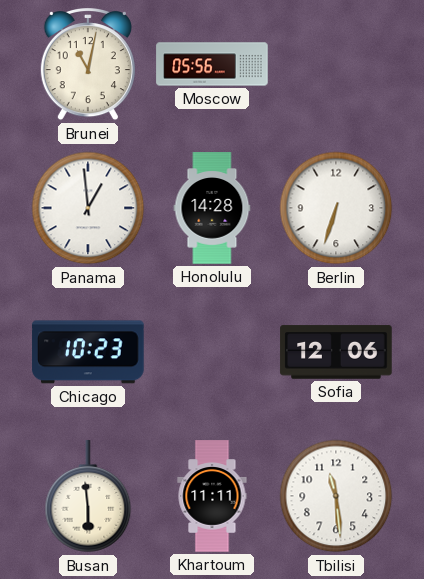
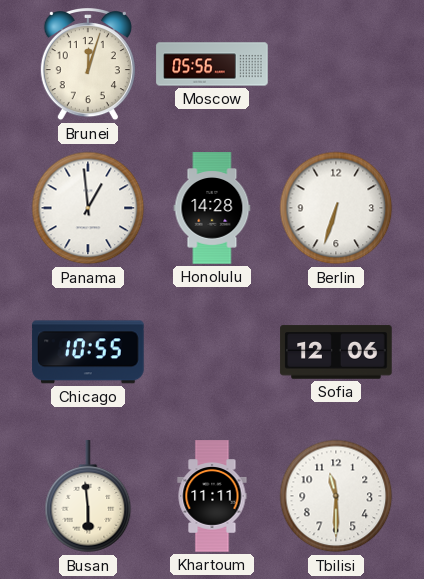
Brunei: 11:02 -> 12:03
Chicago: 10:23 -> 10:55
Tbilisi: 11:29 -> 11:30
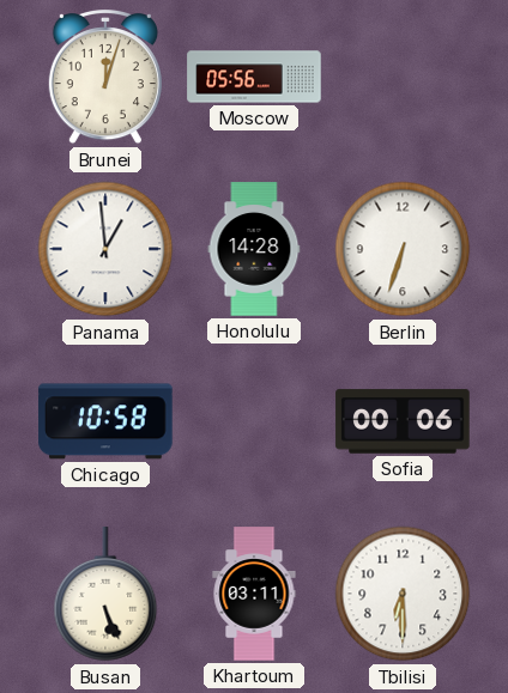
Chicago: 10:55 -> 10:58
Sofia: 12:06 -> 00:06
Busan: 5:59 -> 5:26
Khartoum: 11:11 -> 03:11
Tbilisi: 11:30 -> 6:30
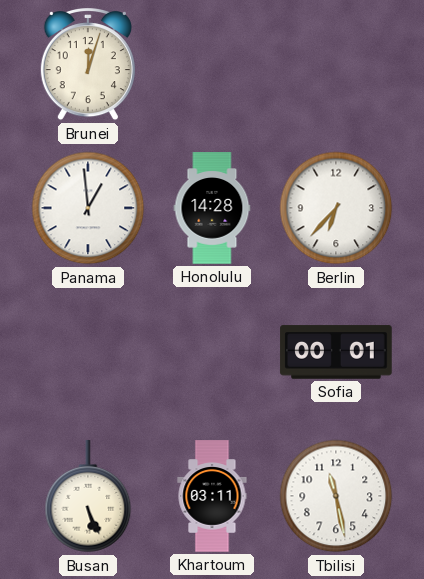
Moscow: 05:56 -> none
Berlin: 6:33 -> 6:37
Chicago: 10:58 -> none
Sofia: 00:06 -> 00:01
Tbilisi: 6:30 -> 11:28
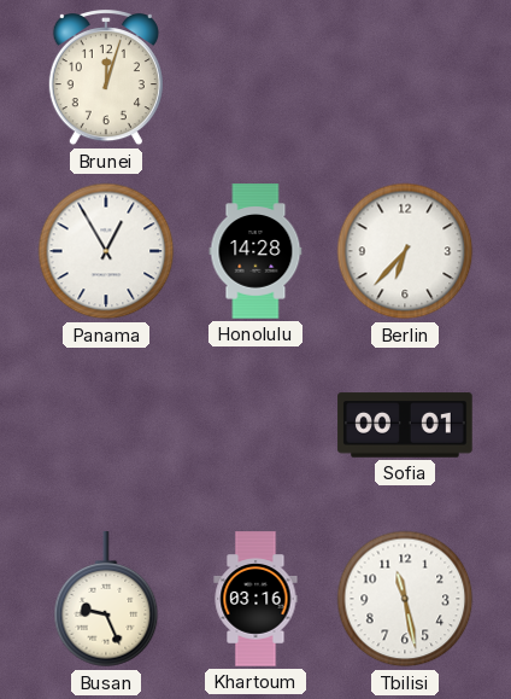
Panama: 12:59 -> 12:55
Busan: 5:26 -> 9:26
Khartoum: 03:11 -> 03:16
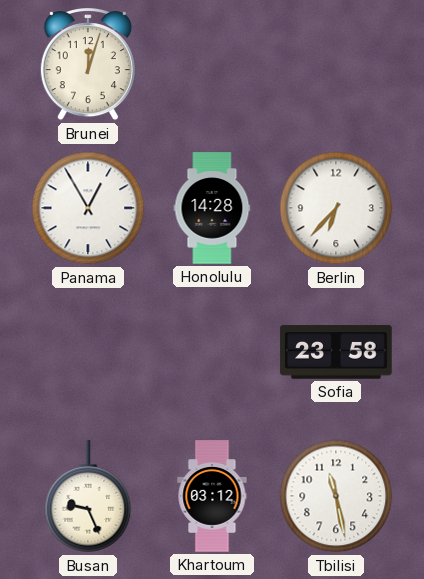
Sofia: 00:01 -> 23:58
Khartoum: 03:16 -> 03:12
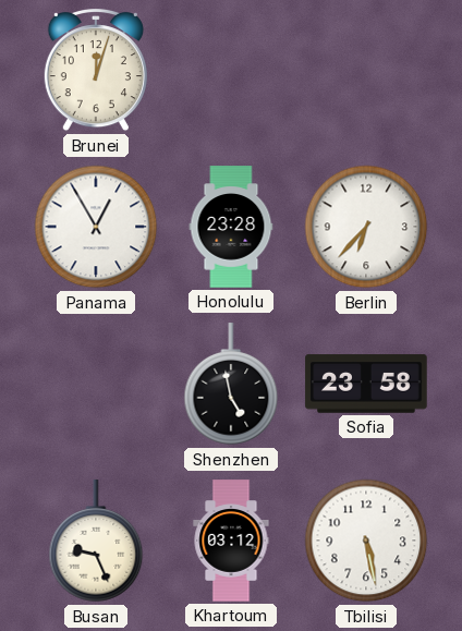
Honolulu: 14:28 -> 23:28
Shenzhen: none -> 4:58
Tbilisi: 11:28 -> 5:28
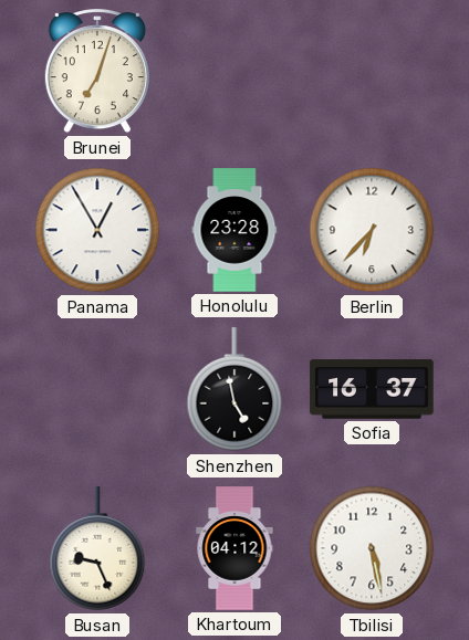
Brunei: 12:03 -> 7:03
Sofia: 23:58 -> 16:37
Khartoum: 03:12 -> 04:12
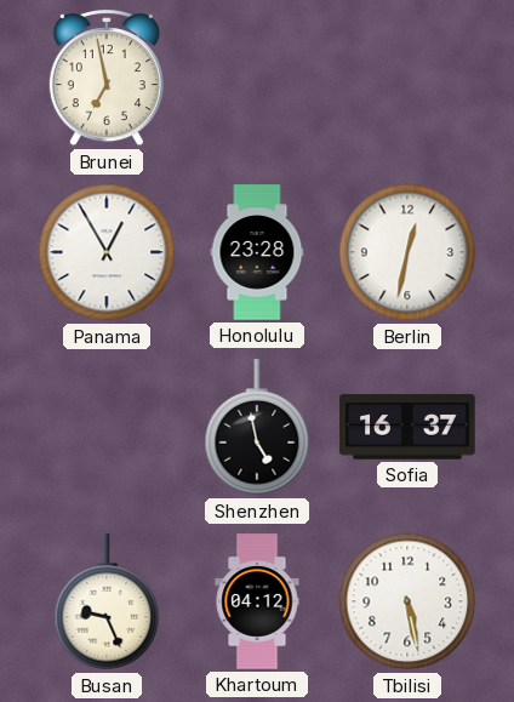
Brunei: 7:03 -> 6:58
Berlin: 6:37 -> 12:32
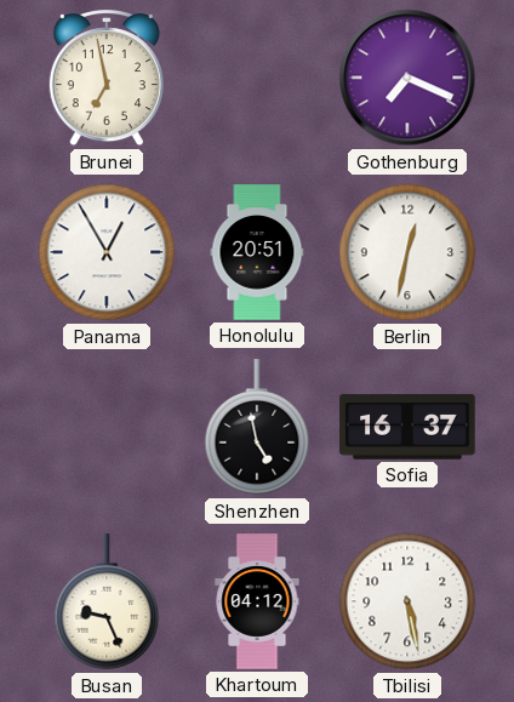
Gothenburg: none -> 7:19
Honolulu: 23:28 -> 20:51
